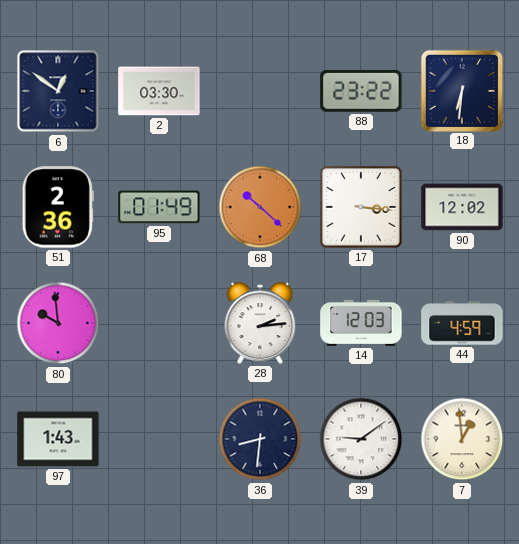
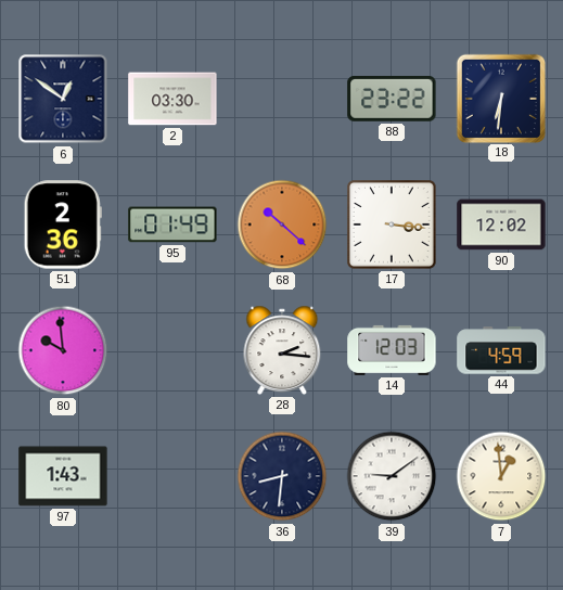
28: 2:14 -> 2:16
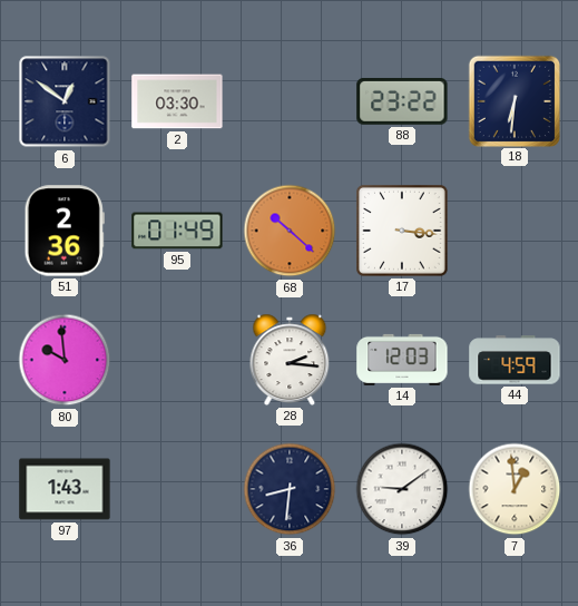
90: 12:02 -> none
